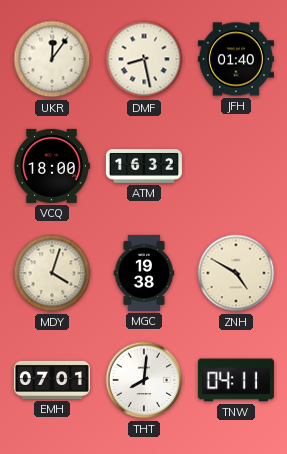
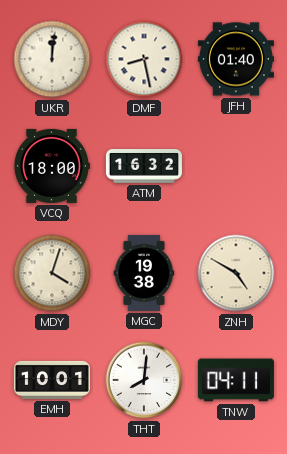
UKR: 12:06 -> 12:01
EMH: 07:01 -> 10:01
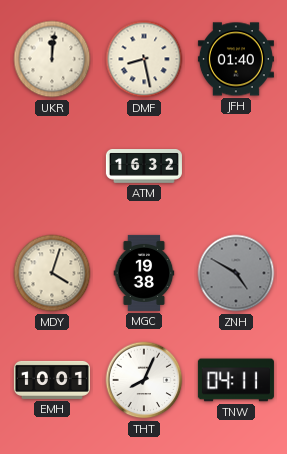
VCQ: 18:00 -> none
ZNH dial: cream -> grey
THT: 8:01 -> 8:04
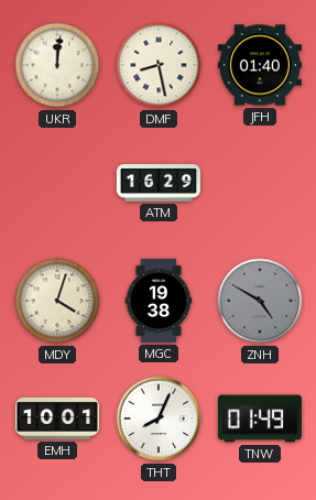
ATM: 16:32 -> 16:29
TNW: 04:11 -> 01:49
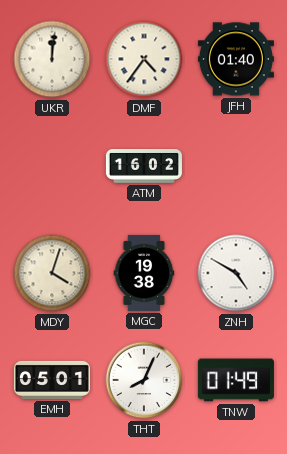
DMF: 8:28 -> 4:36
ATM: 16:29 -> 16:02
ZNH dial: grey -> white
EMH: 10:01 -> 05:01
